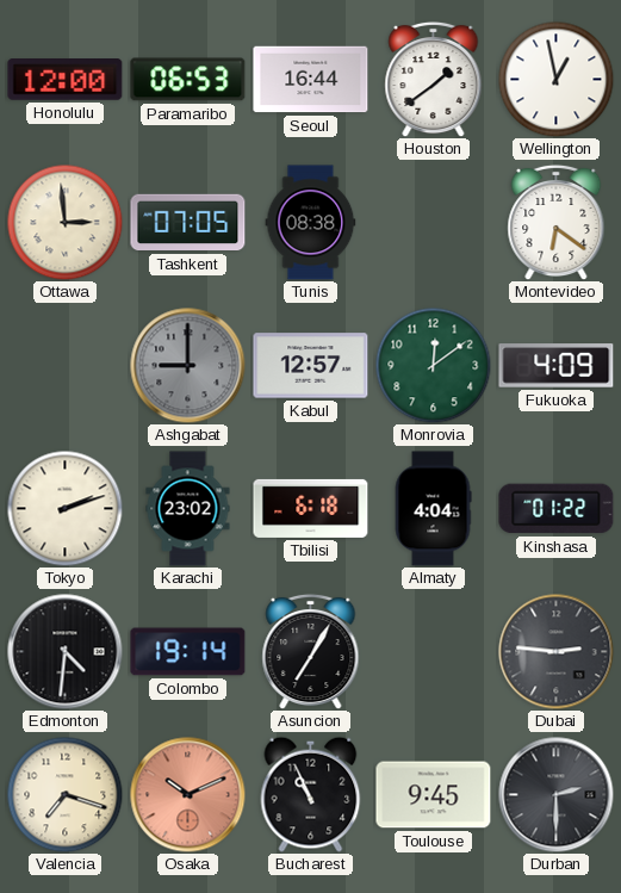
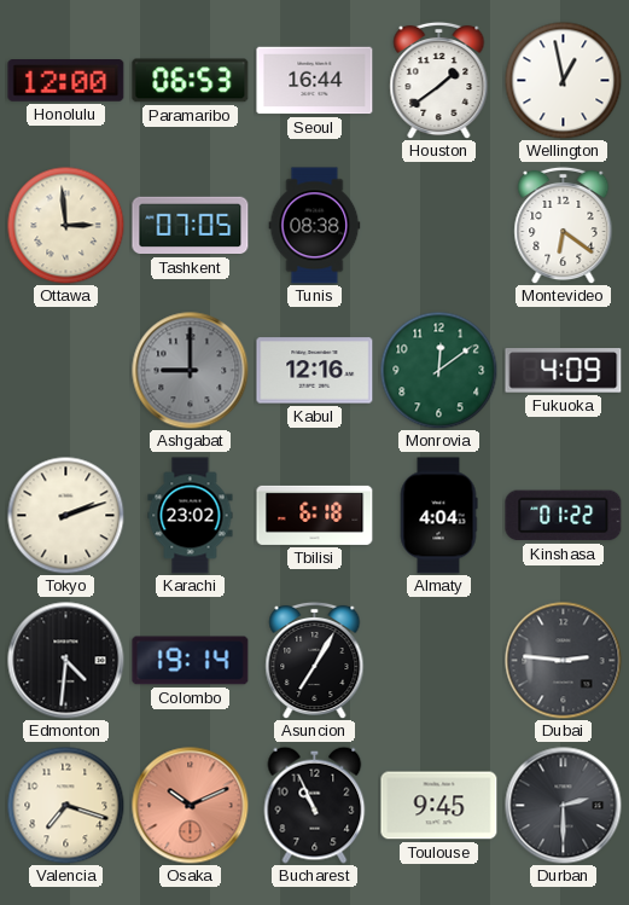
Kabul: 12:57 -> 12:16
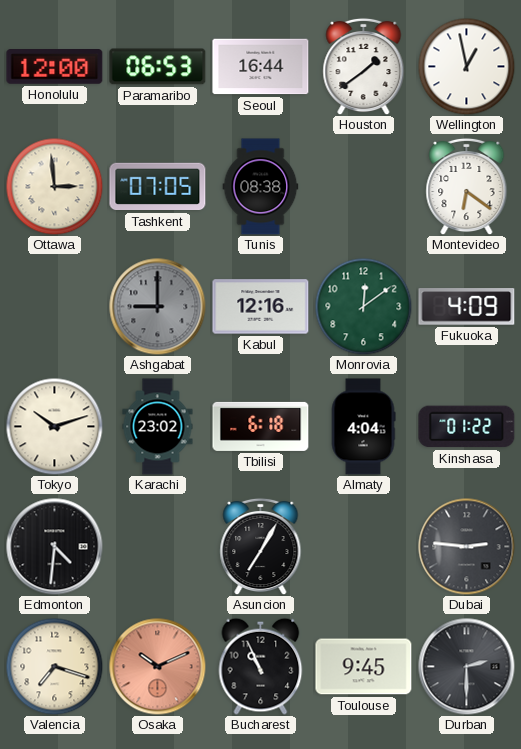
Tokyo: 2:12 -> 10:12
Colombo: 19:14 -> none
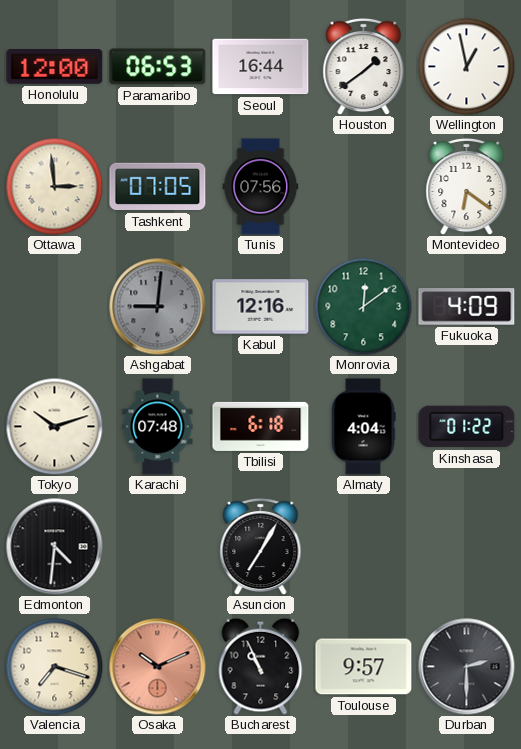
Tunis: 08:38 -> 07:56
Ashgabat: 9:00 -> 9:01
Karachi: 23:02 -> 07:48
Dubai: 2:46 -> none
Toulouse: 9:45 -> 9:57
